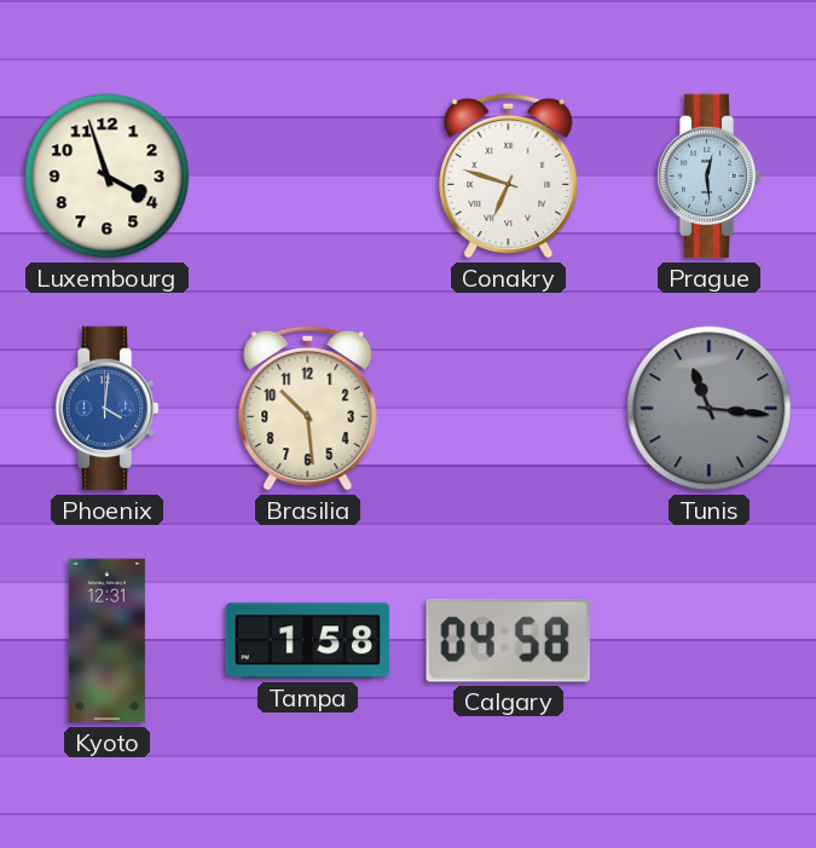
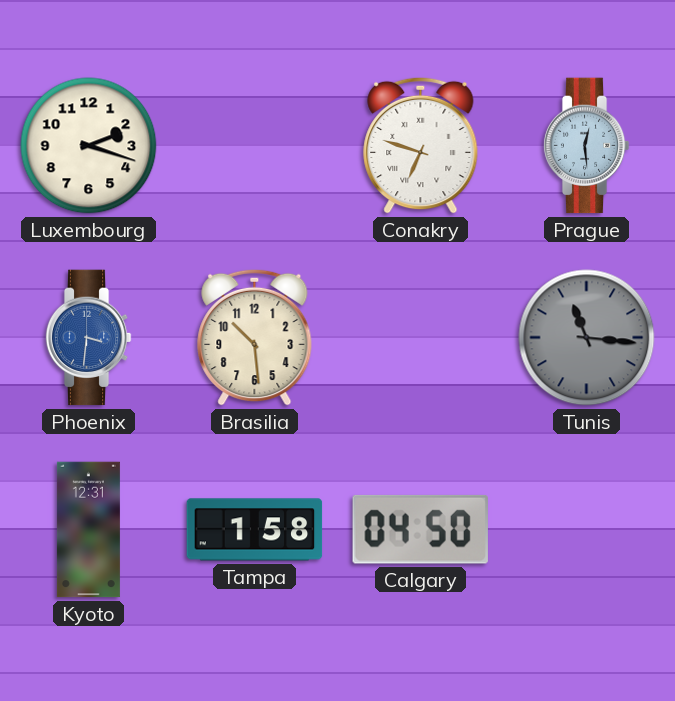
Luxembourg: 3:57 -> 2:18
Phoenix: 4:01 -> 3:31
Calgary: 04:58 -> 04:50
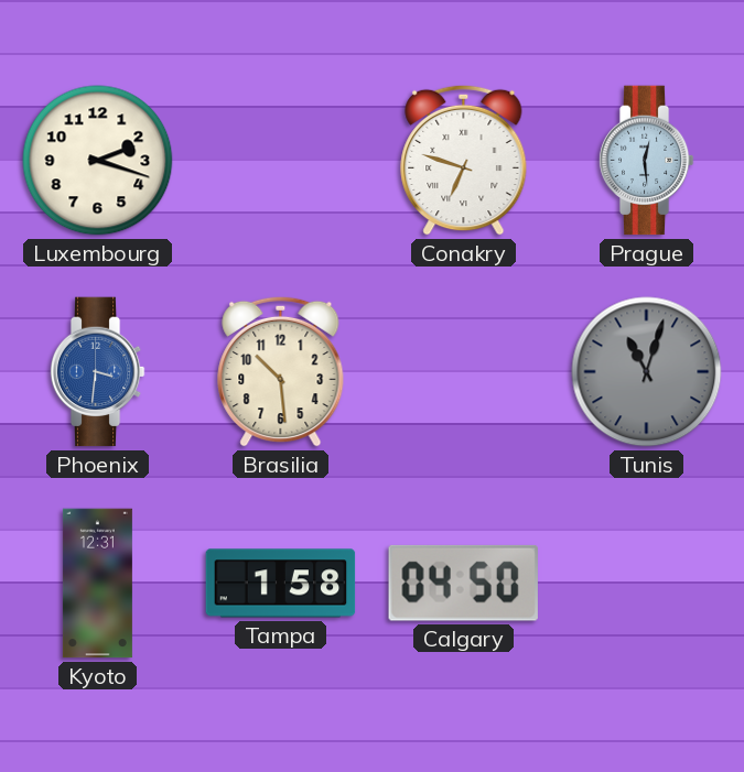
Tunis: 11:16 -> 11:03
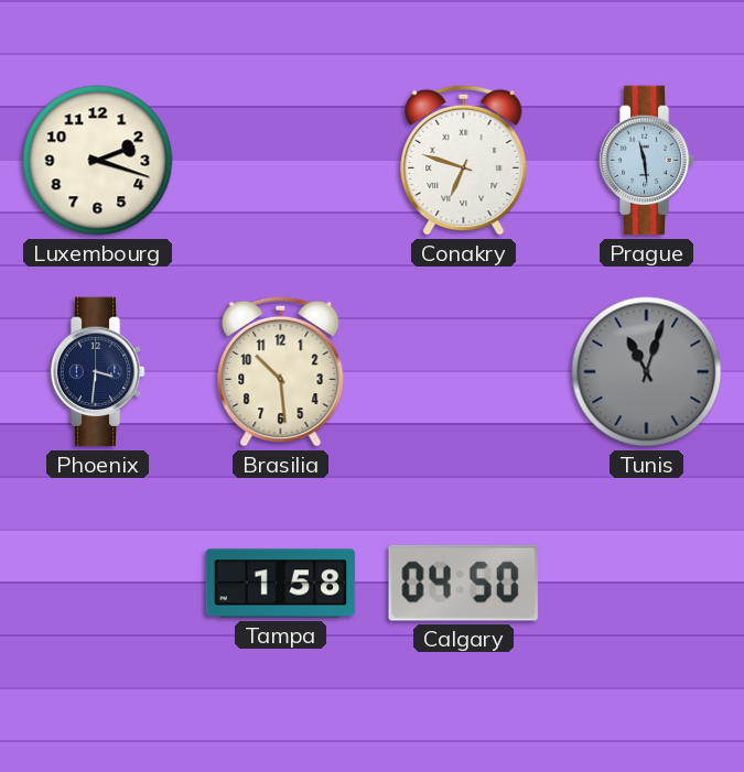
Prague: 12:29 -> 11:29
Phoenix dial: blue -> navy
Kyoto: 12:31 -> none
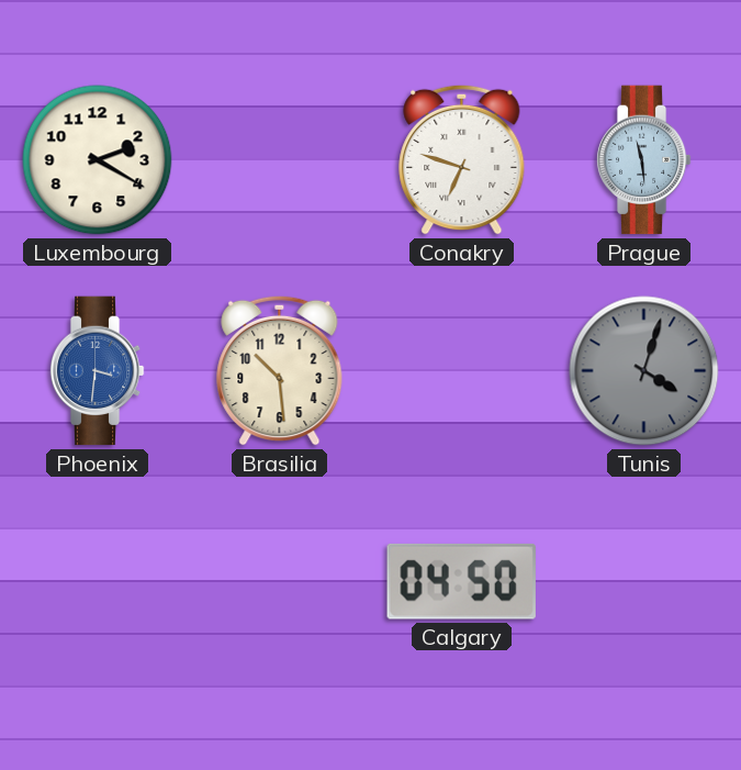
Luxembourg: 2:18 -> 2:20
Phoenix dial: navy -> blue
Tunis: 11:03 -> 4:03
Tampa: 1:58 -> none
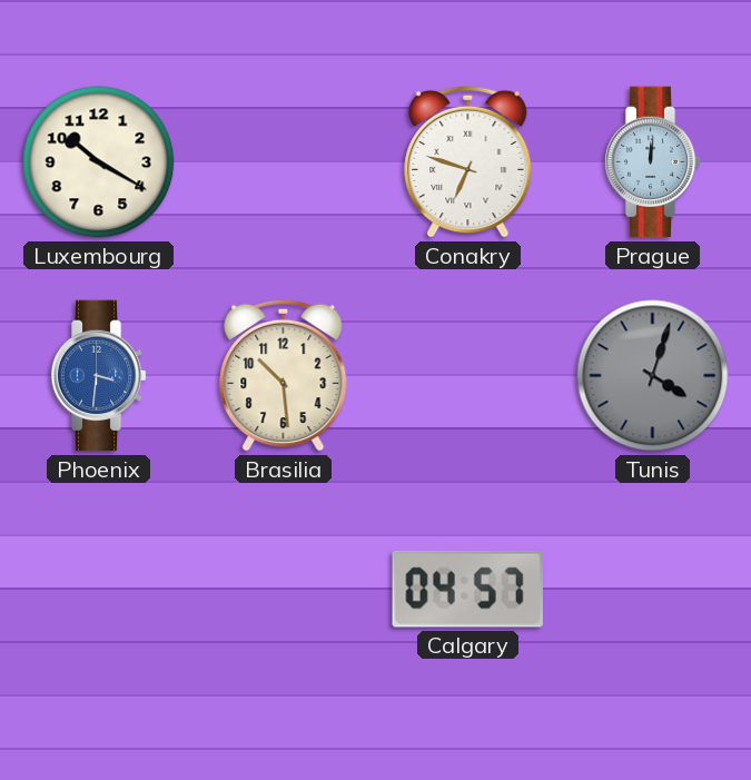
Luxembourg: 2:20 -> 10:20
Prague: 11:29 -> 12:01
Calgary: 04:50 -> 04:57
